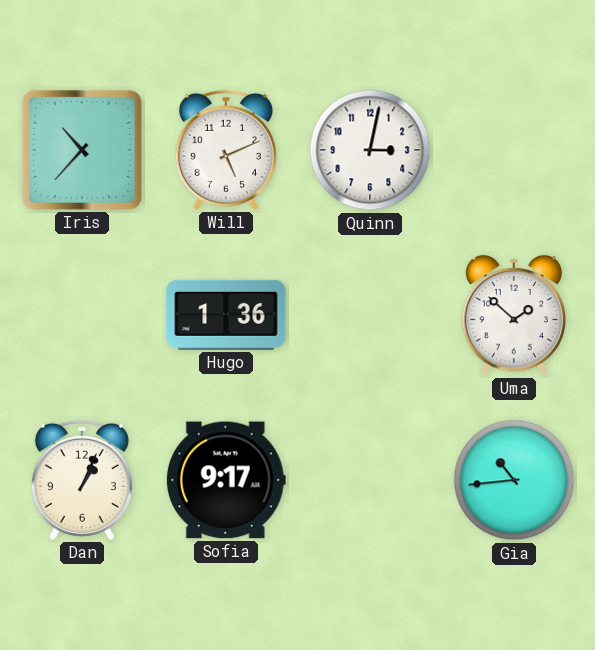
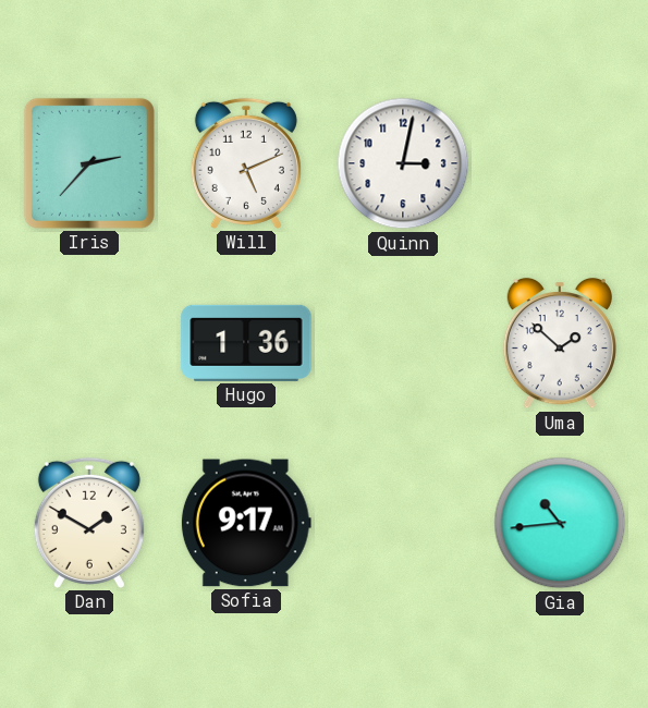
Iris: 10:37 -> 2:37
Dan: 1:04 -> 1:50
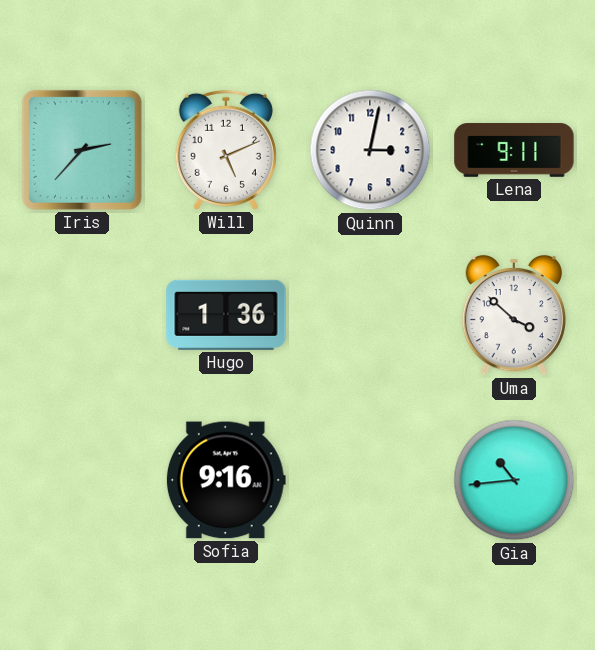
Lena: none -> 9:11
Uma: 1:52 -> 3:52
Dan: 1:50 -> none
Sofia: 9:17 -> 9:16
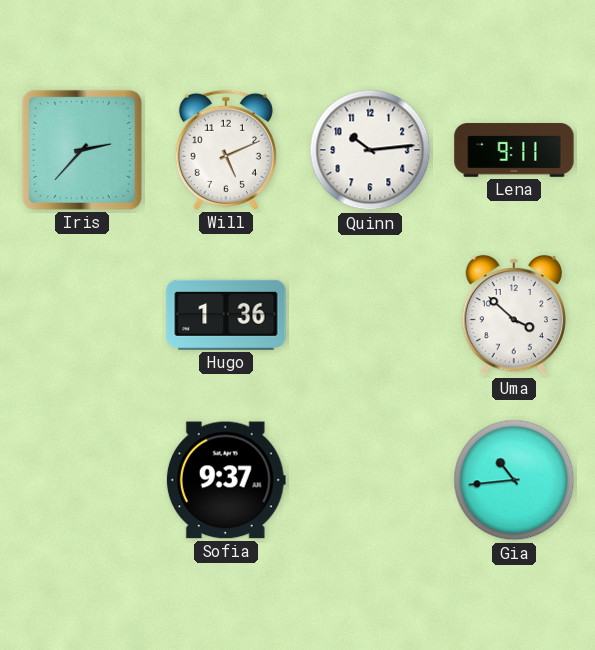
Quinn: 3:02 -> 10:14
Sofia: 9:16 -> 9:37
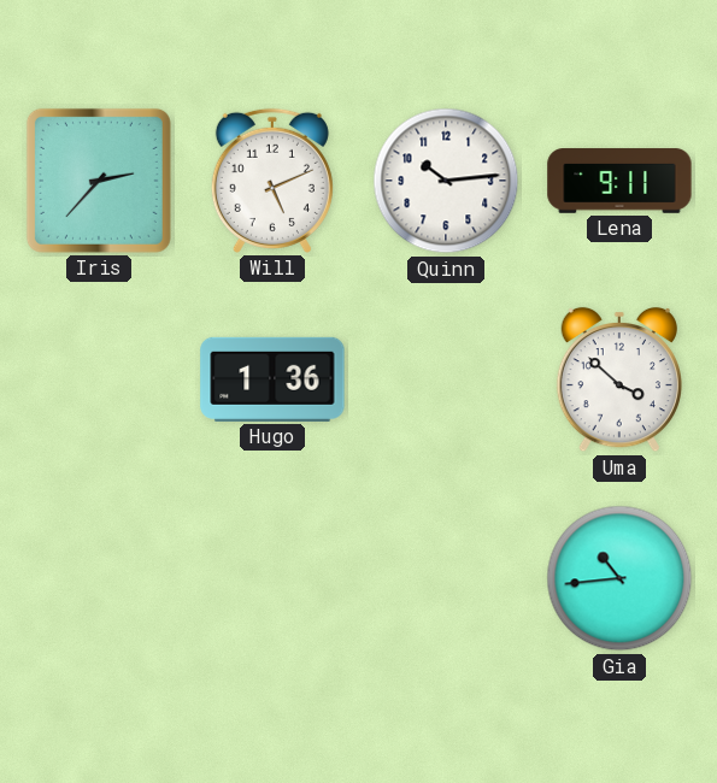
Sofia: 9:37 -> none
